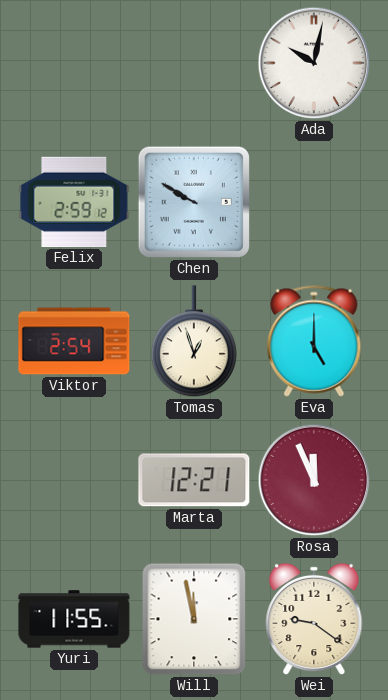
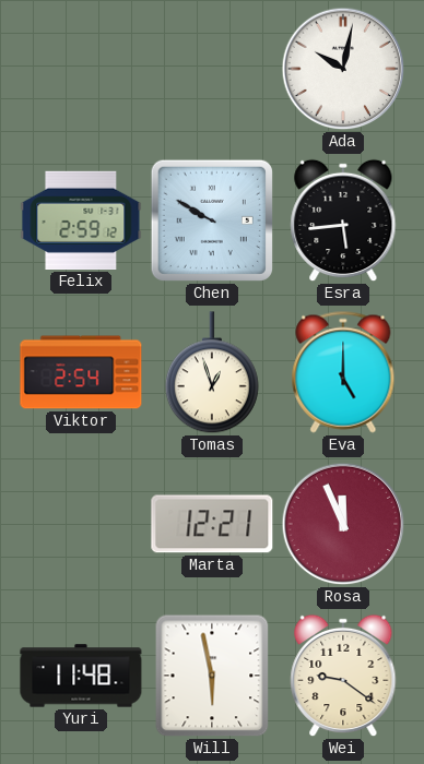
Esra: none -> 5:44
Yuri: 11:55 -> 11:48
Will: 11:58 -> 5:58
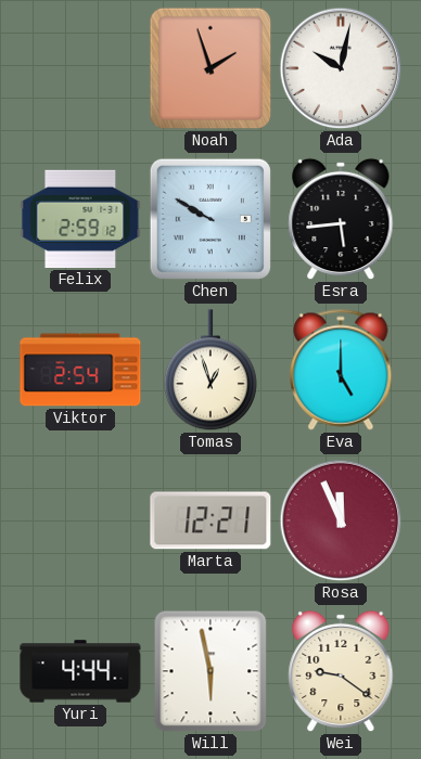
Noah: none -> 1:57
Yuri: 11:48 -> 4:44
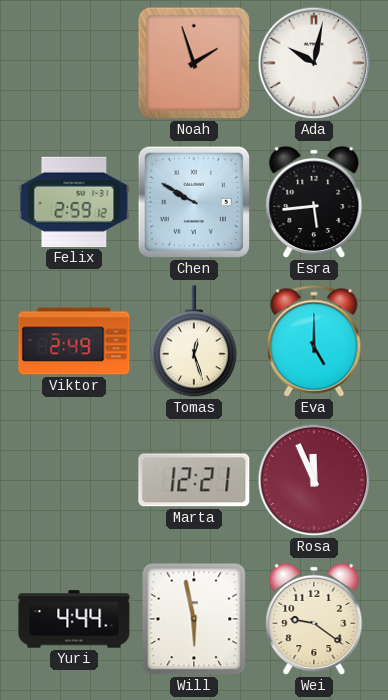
Viktor: 2:54 -> 2:49
Tomas: 12:57 -> 12:27
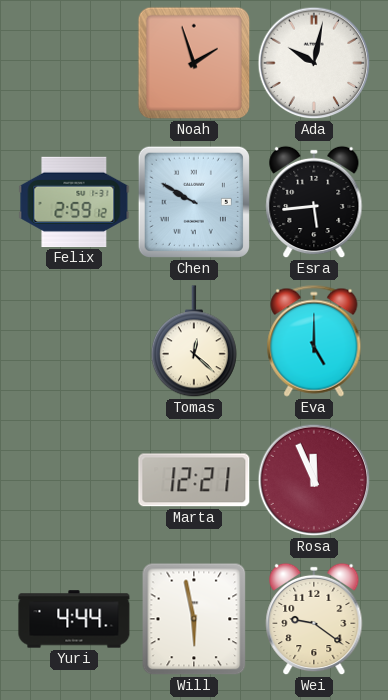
Viktor: 2:49 -> none
Tomas: 12:27 -> 12:22
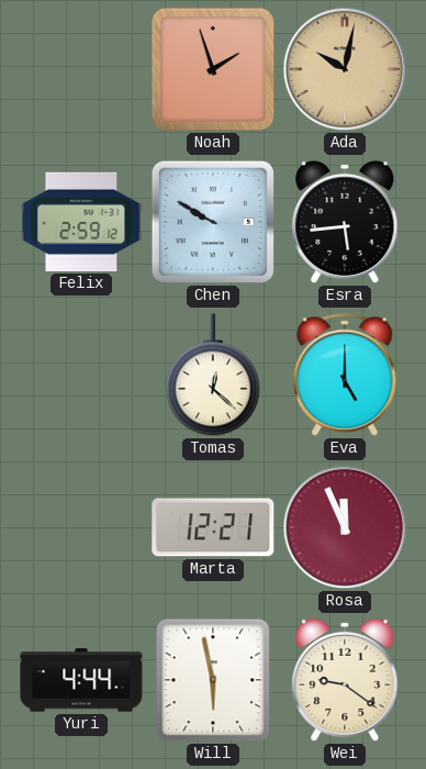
Ada dial: white -> champagne
